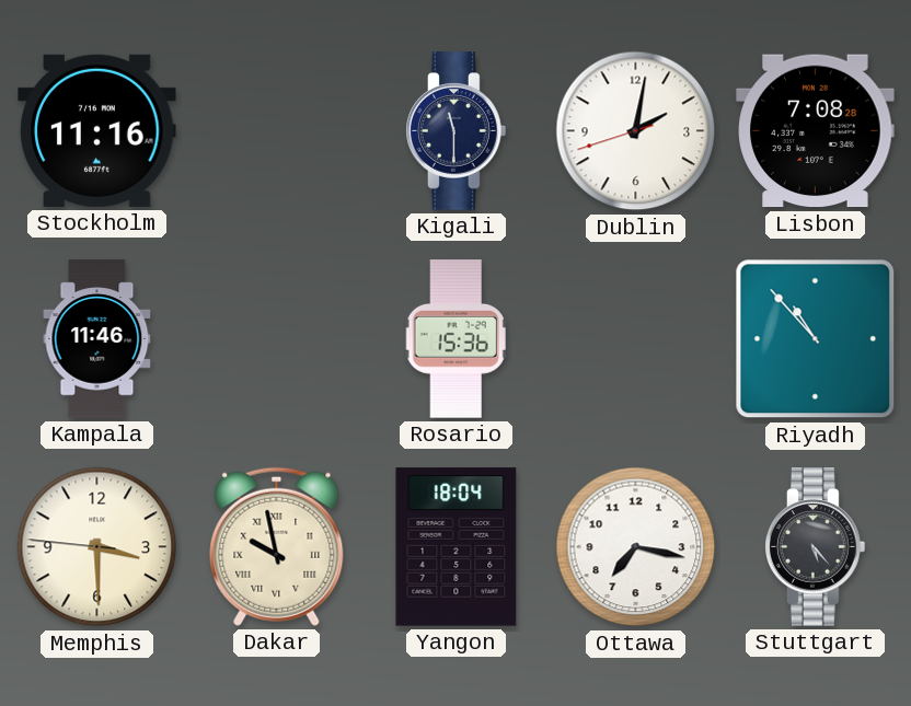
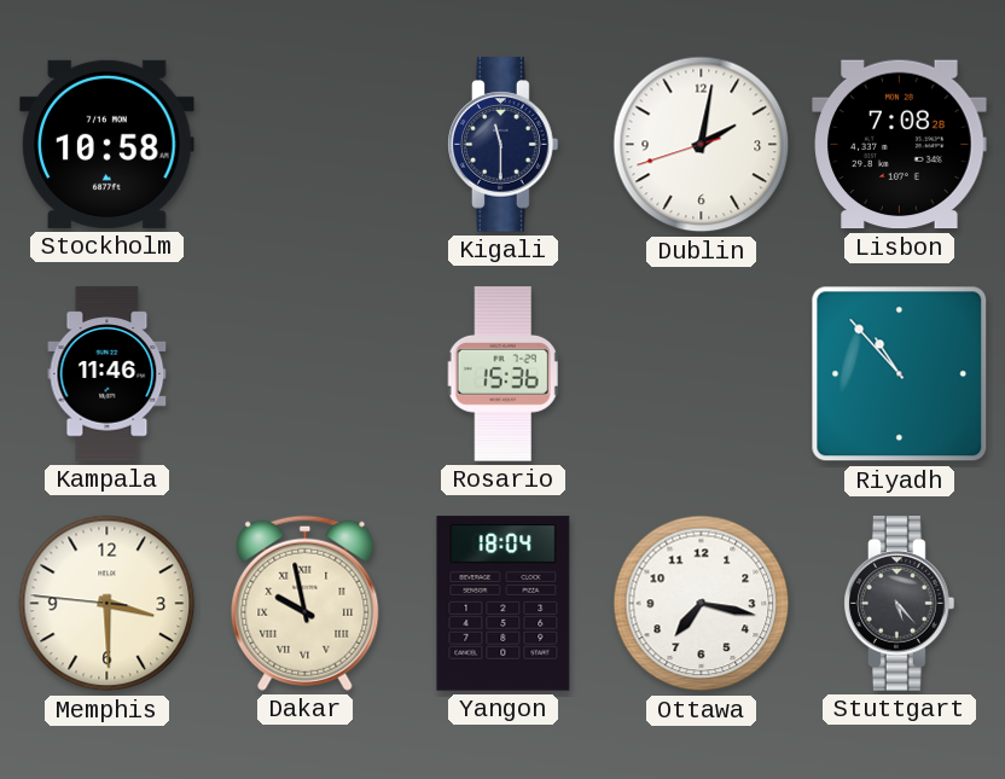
Stockholm: 11:16 -> 10:58
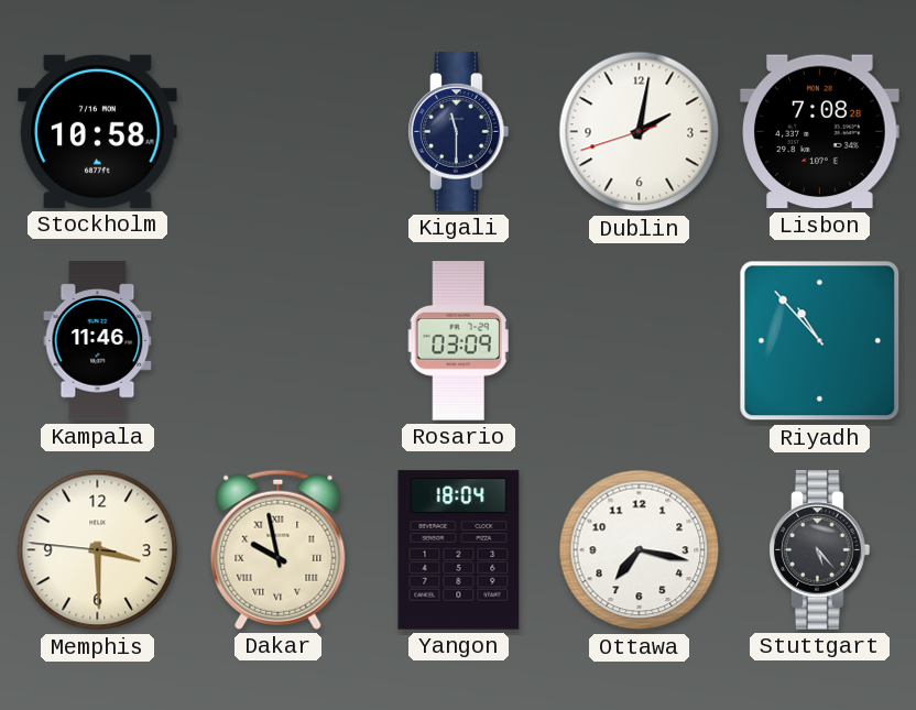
Rosario: 15:36 -> 03:09
